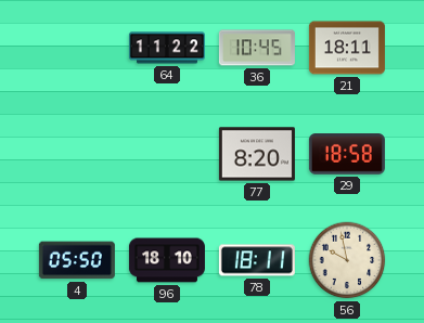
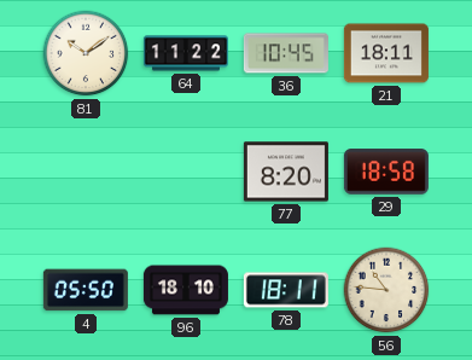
81: none -> 10:09
56: 9:58 -> 10:46
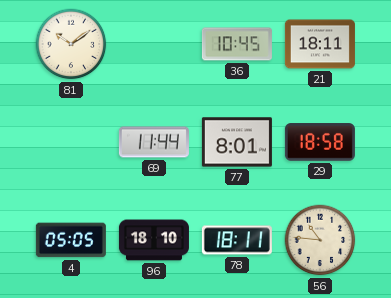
64: 11:22 -> none
69: none -> 11:44
77: 8:20 -> 8:01
4: 05:50 -> 05:05
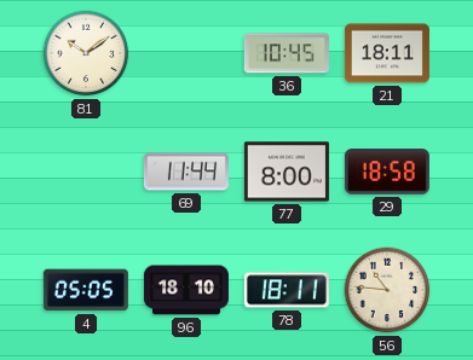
77: 8:01 -> 8:00
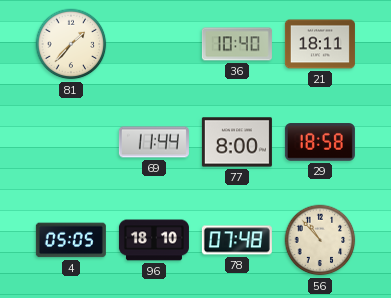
81: 10:09 -> 1:37
36: 10:45 -> 10:40
78: 18:11 -> 07:48
56: 10:46 -> 10:53
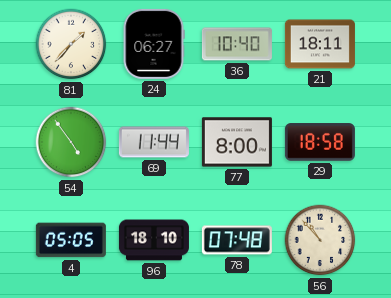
24: none -> 06:27
54: none -> 4:54
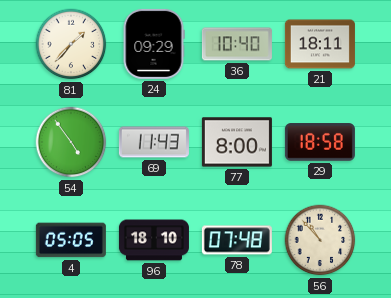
24: 06:27 -> 09:29
69: 11:44 -> 11:43
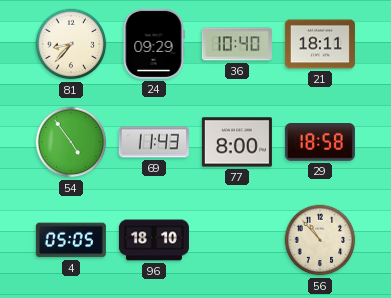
81: 1:37 -> 8:37
78: 07:48 -> none
